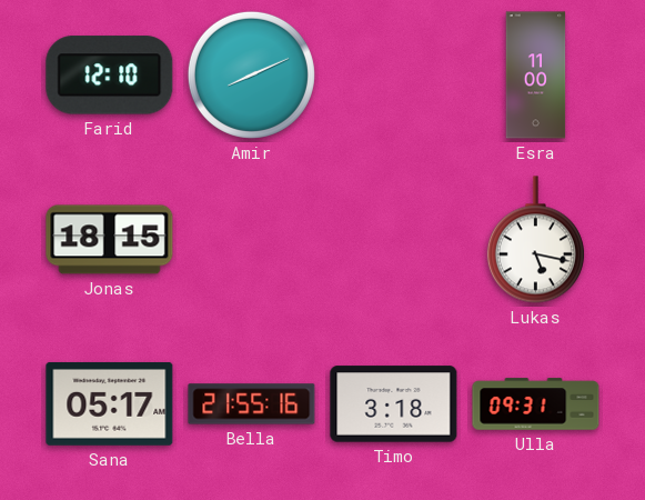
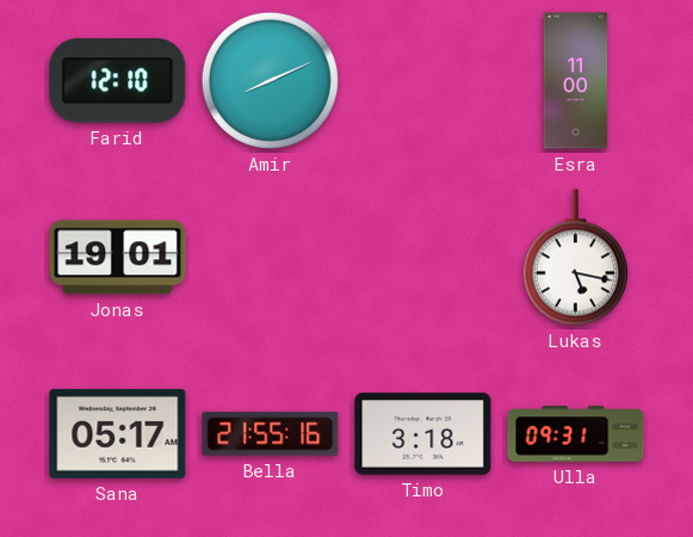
Jonas: 18:15 -> 19:01
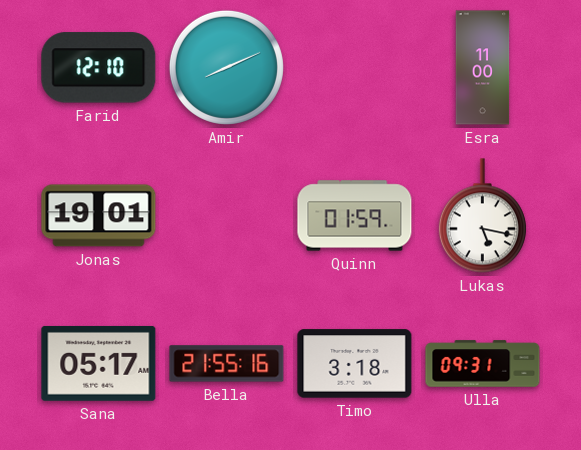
Quinn: none -> 01:59
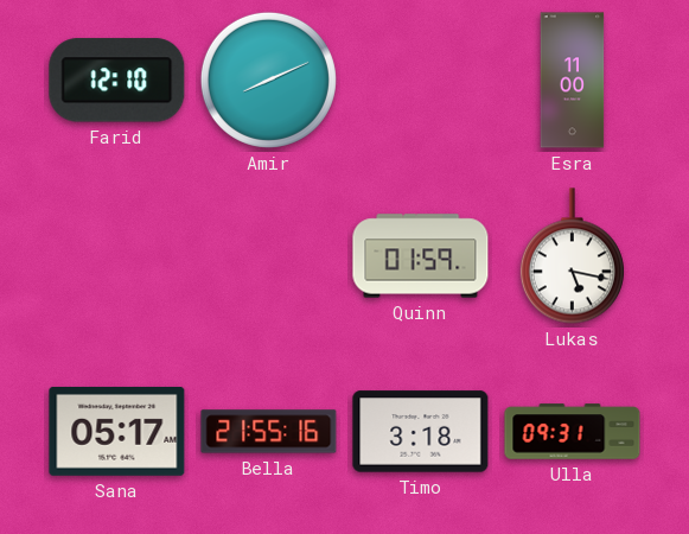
Jonas: 19:01 -> none
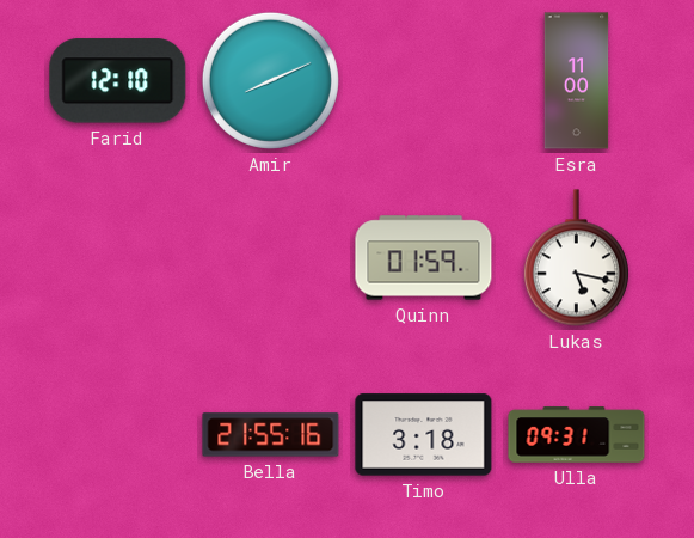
Sana: 05:17 -> none
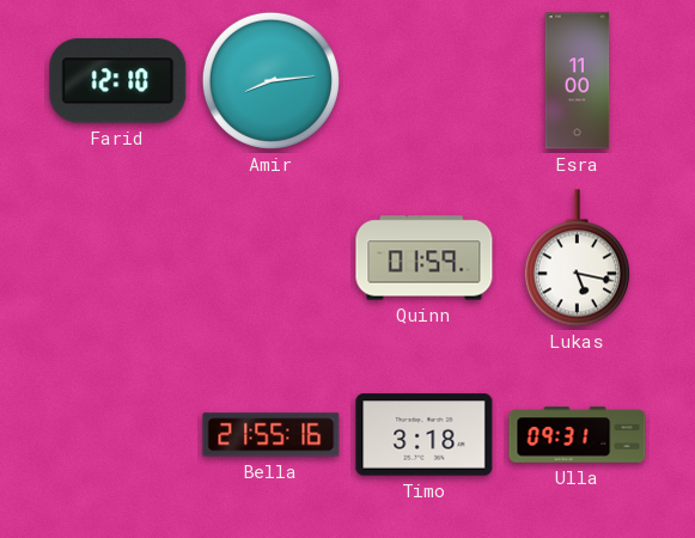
Amir: 8:11 -> 8:14
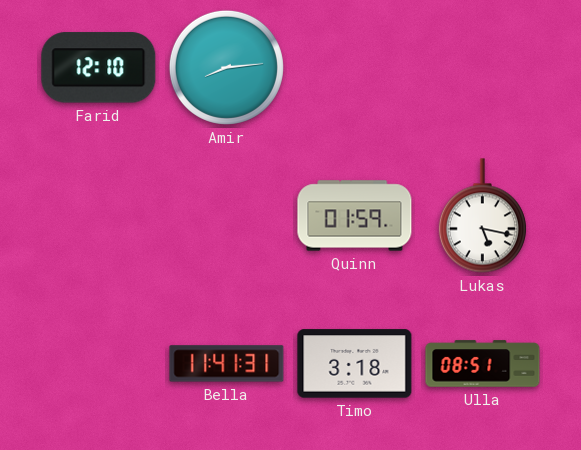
Esra: 11:00 -> none
Bella: 21:55 -> 11:41
Ulla: 09:31 -> 08:51
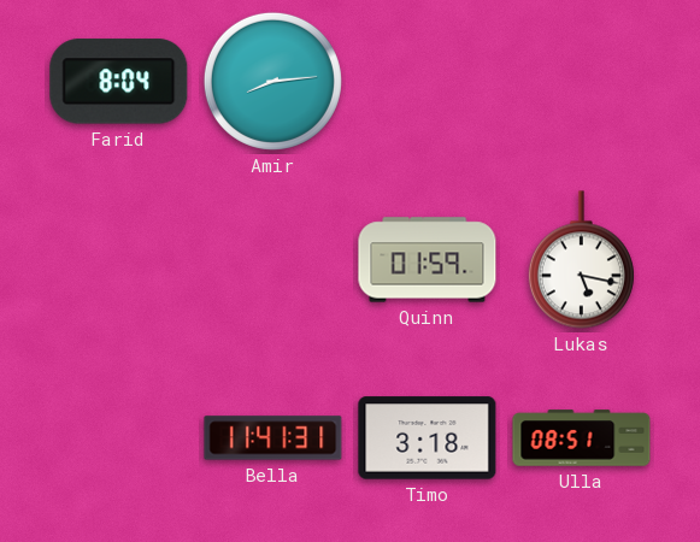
Farid: 12:10 -> 8:04
